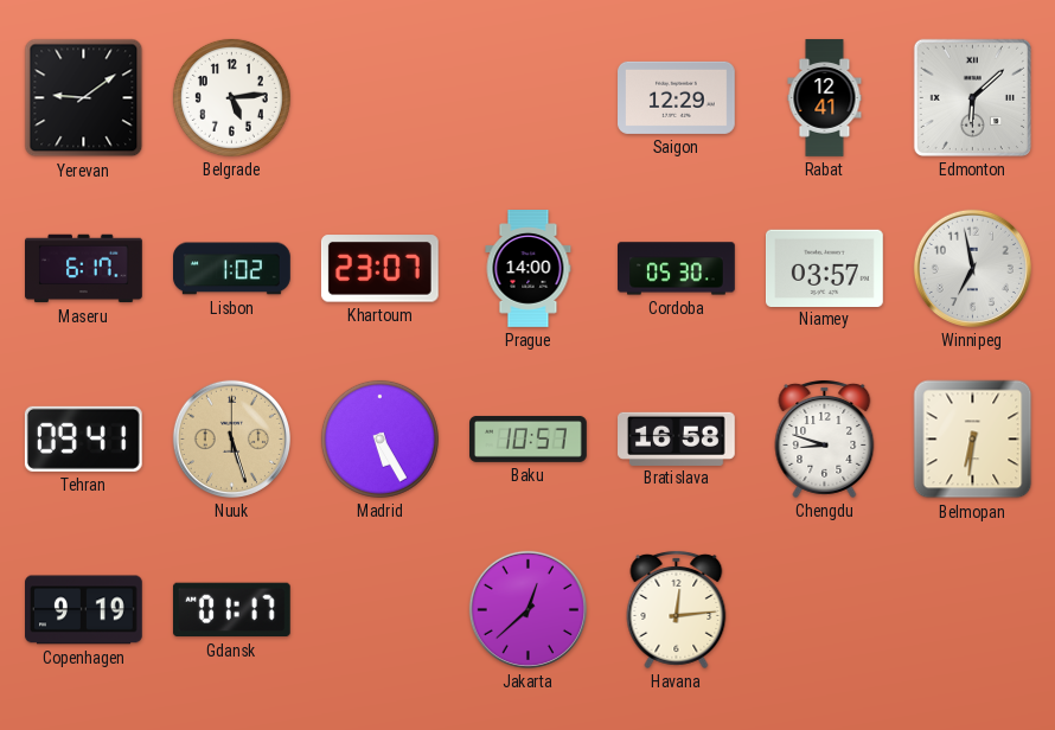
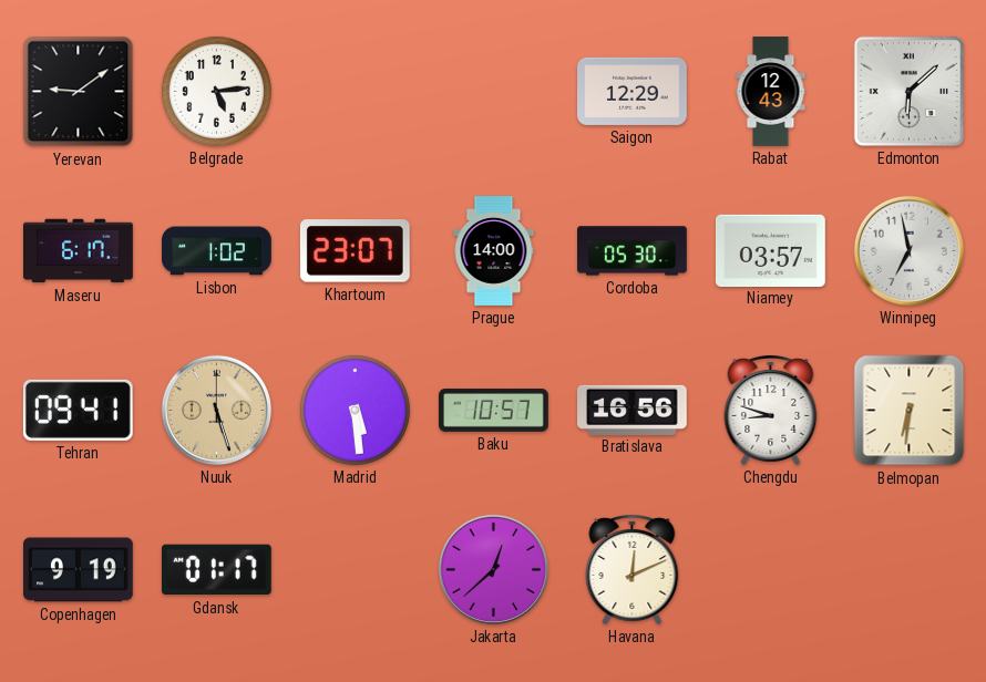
Rabat: 12:41 -> 12:43
Madrid: 5:25 -> 5:29
Bratislava: 16:58 -> 16:56
Havana: 12:14 -> 12:11
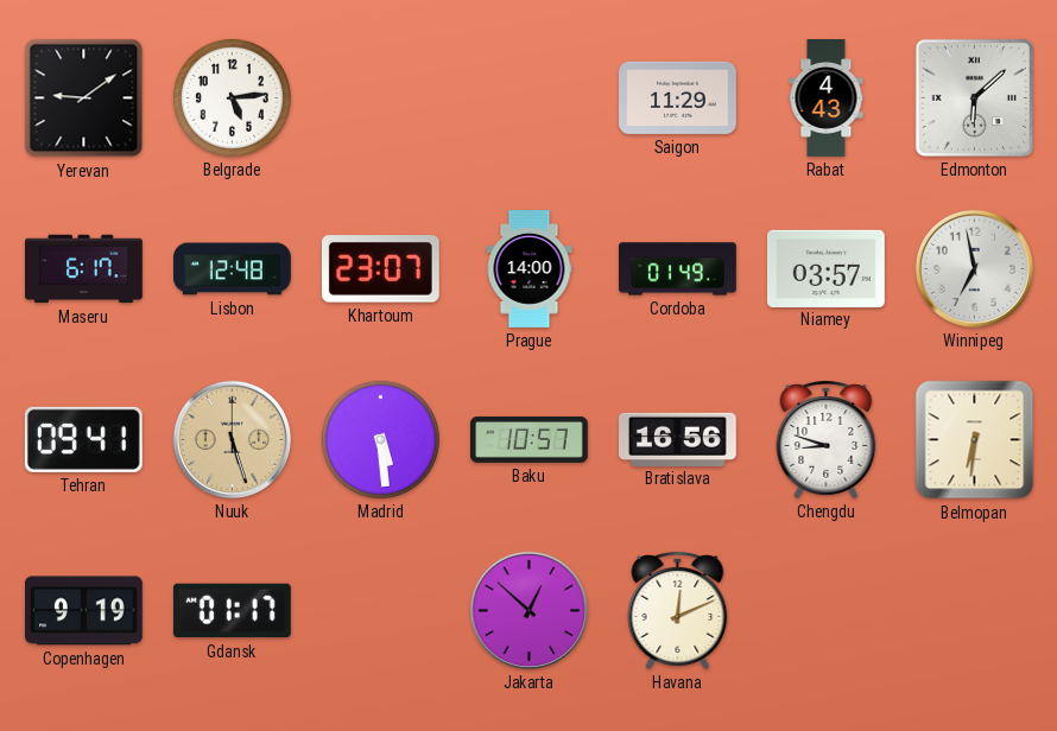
Saigon: 12:29 -> 11:29
Rabat: 12:43 -> 4:43
Lisbon: 1:02 -> 12:48
Cordoba: 05:30 -> 01:49
Jakarta: 12:38 -> 12:52
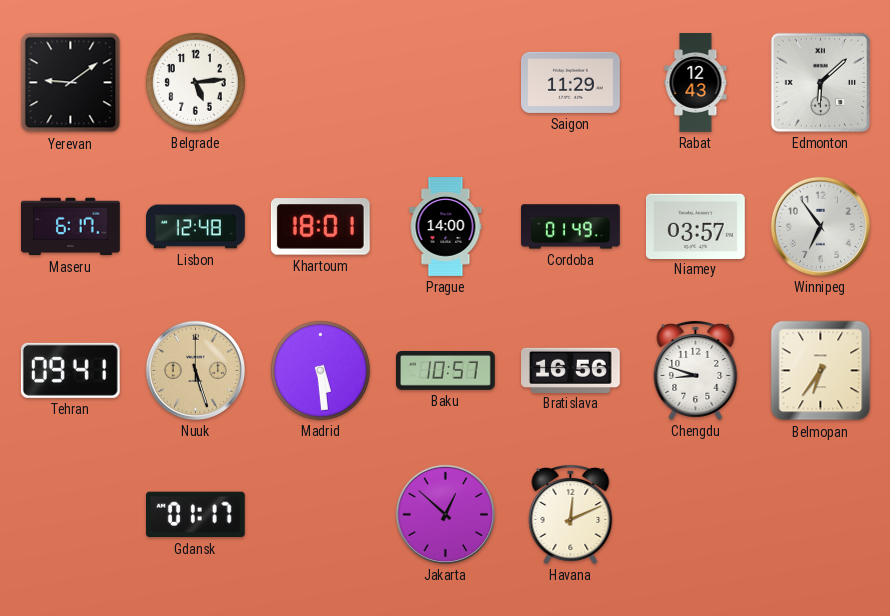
Rabat: 4:43 -> 12:43
Khartoum: 23:07 -> 18:01
Winnipeg: 6:58 -> 6:54
Belmopan: 6:31 -> 6:36
Copenhagen: 9:19 -> none
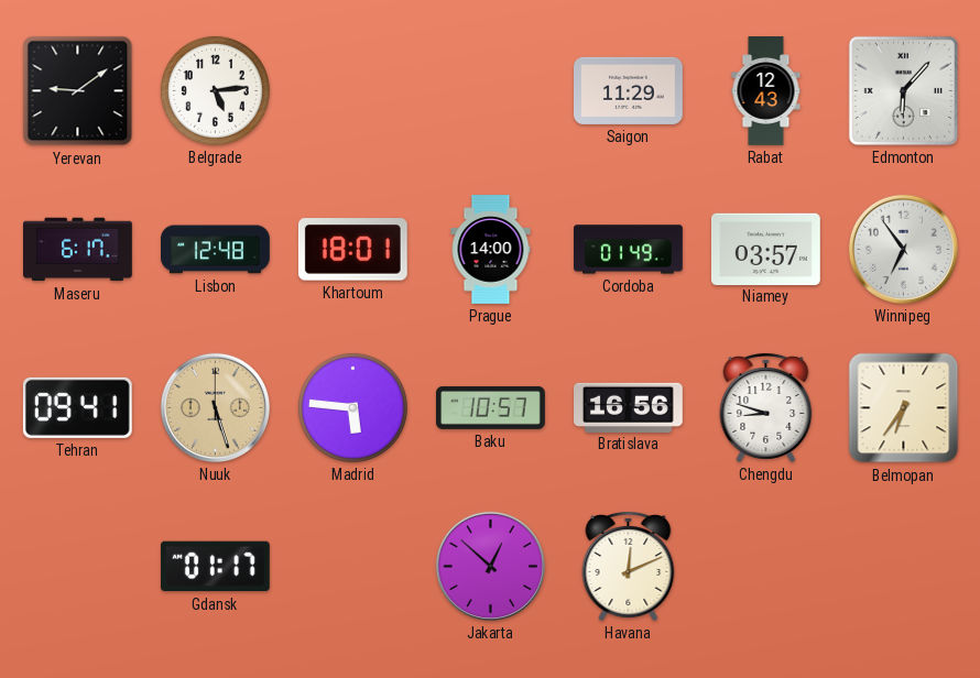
Edmonton: 6:08 -> 6:07
Madrid: 5:29 -> 5:46
